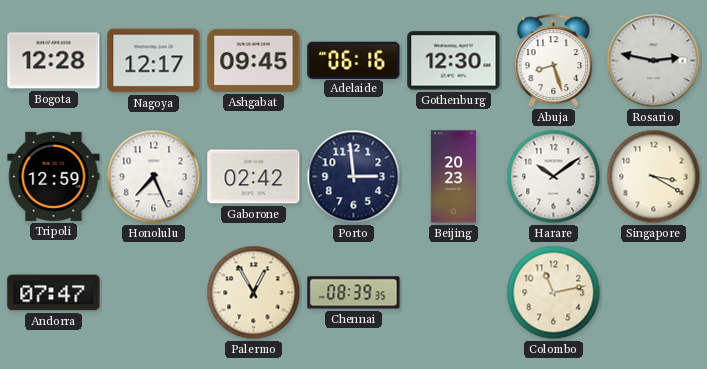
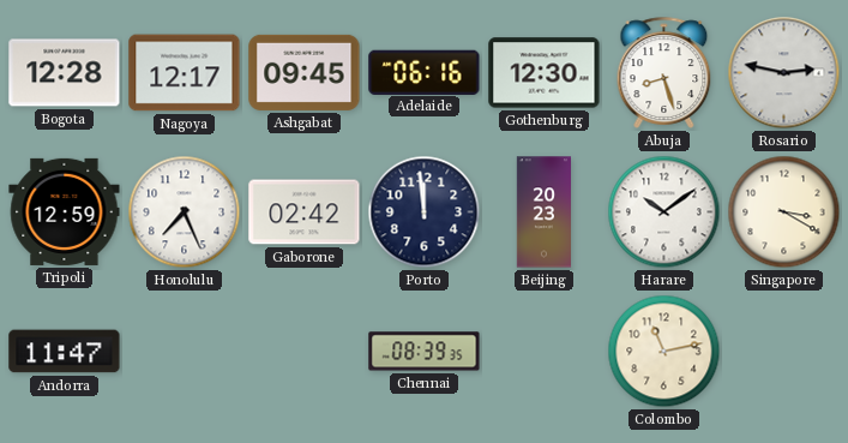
Porto: 2:59 -> 11:59
Andorra: 07:47 -> 11:47
Palermo: 12:55 -> none
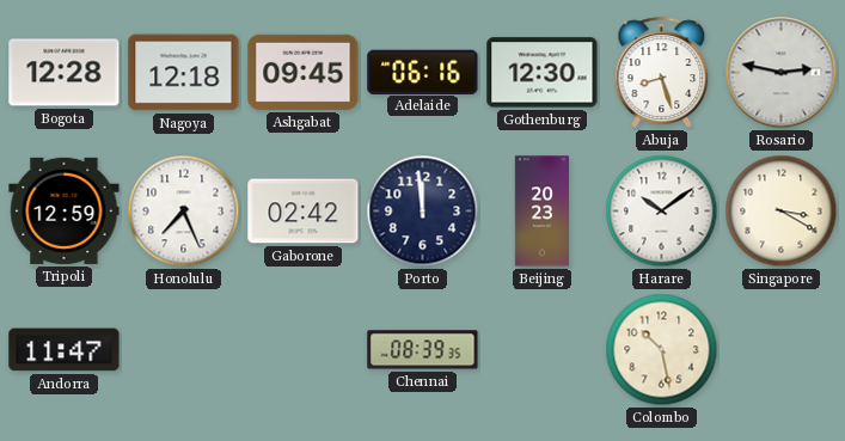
Nagoya: 12:17 -> 12:18
Colombo: 11:13 -> 10:28
